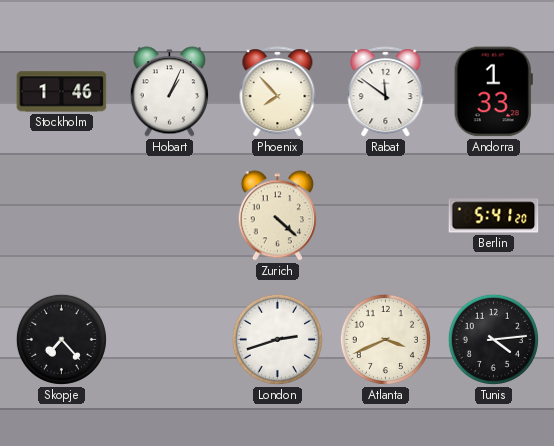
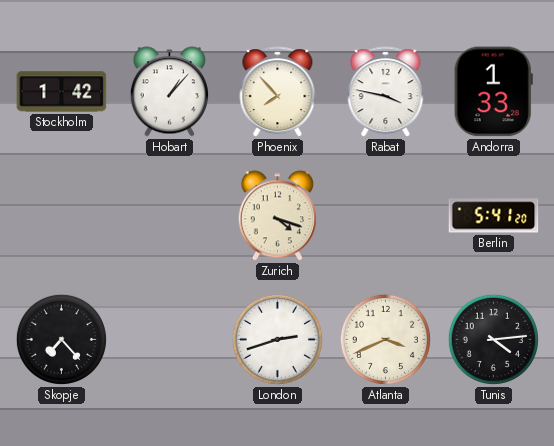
Stockholm: 1:46 -> 1:42
Hobart: 1:04 -> 1:07
Rabat: 11:51 -> 3:47
Zurich: 4:22 -> 4:18
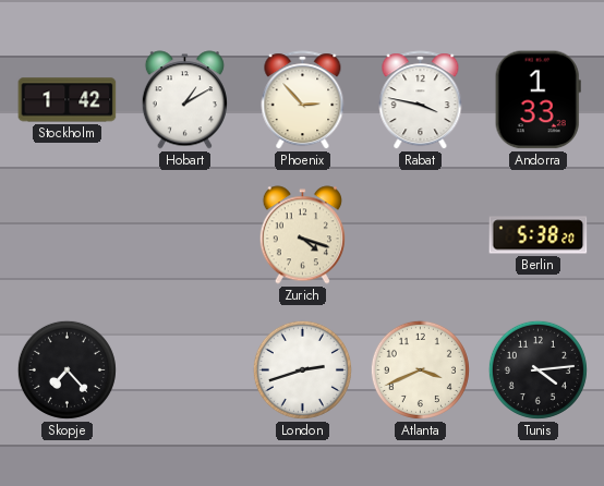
Hobart: 1:07 -> 1:10
Phoenix: 7:53 -> 2:53
Berlin: 5:41 -> 5:38
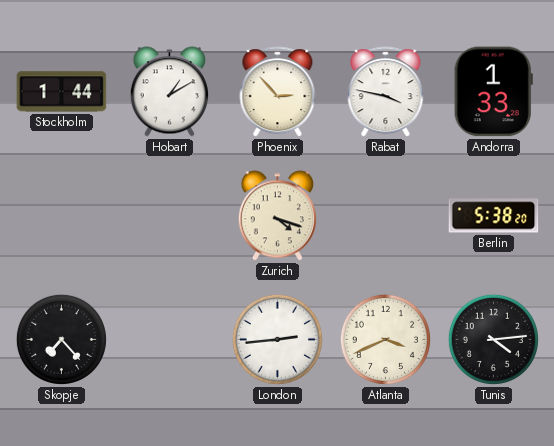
Stockholm: 1:42 -> 1:44
London: 2:42 -> 2:44
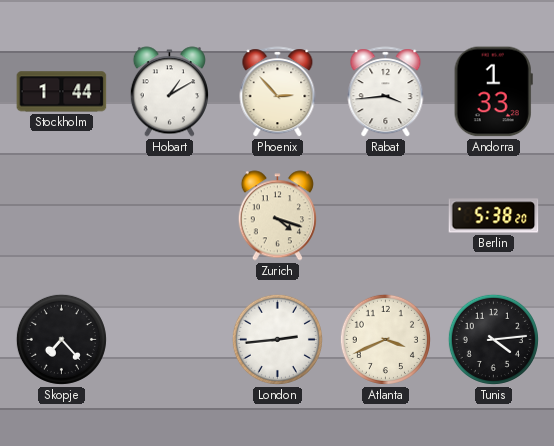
Rabat: 3:47 -> 3:44
